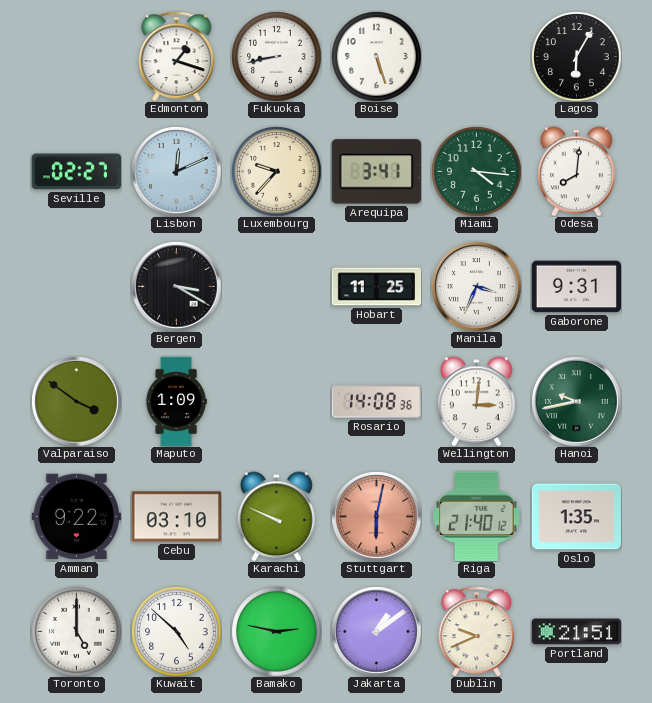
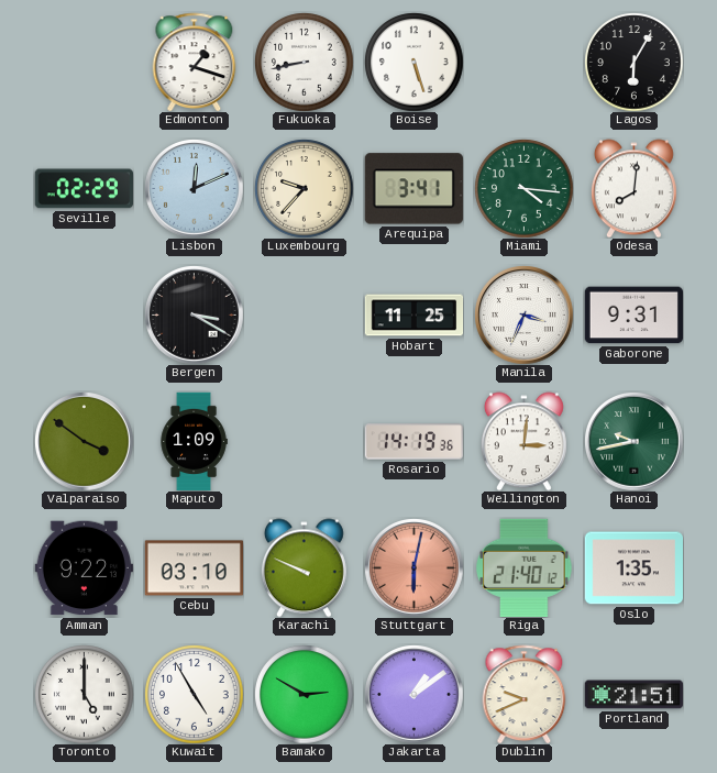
Seville: 02:27 -> 02:29
Rosario: 14:08 -> 14:19
Kuwait: 4:52 -> 4:55
Bamako: 2:47 -> 2:50
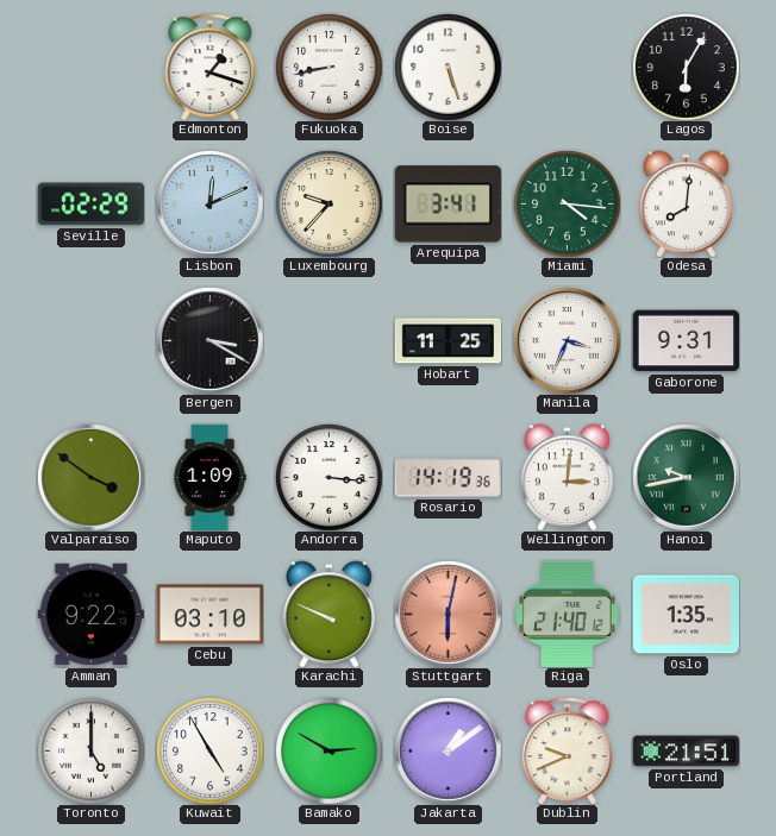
Andorra: none -> 3:16
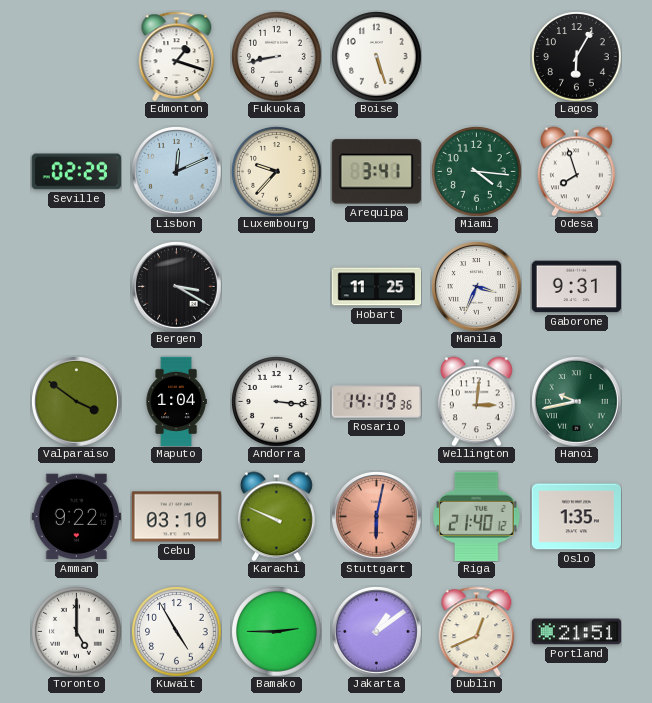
Odesa: 8:01 -> 7:57
Maputo: 1:09 -> 1:04
Bamako: 2:50 -> 2:45
Dublin: 9:41 -> 12:41
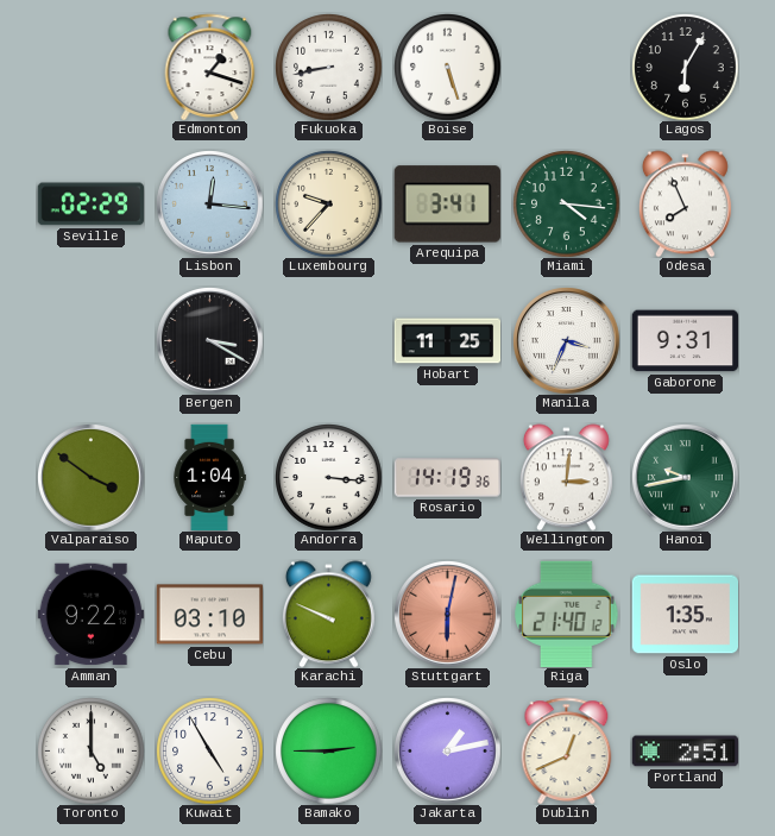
Lisbon: 12:11 -> 12:16
Odesa: 7:57 -> 7:56
Jakarta: 1:09 -> 1:13
Portland: 21:51 -> 2:51
